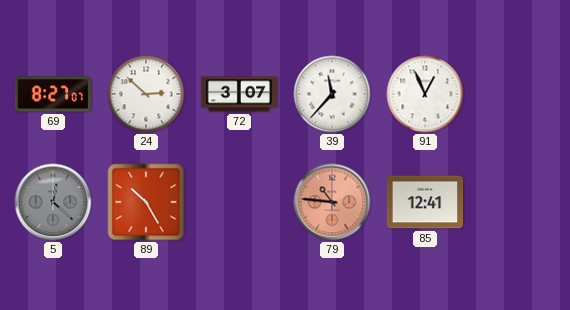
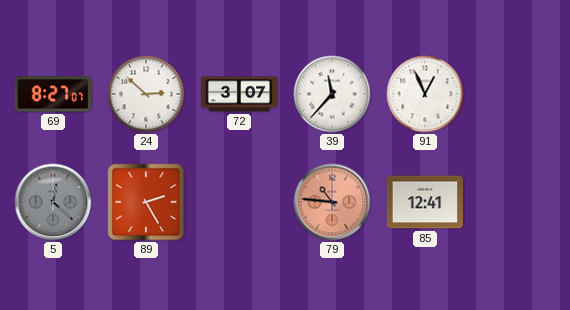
89: 10:25 -> 2:25
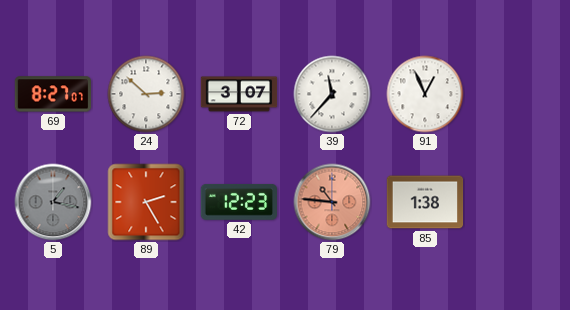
5: 12:22 -> 1:17
42: none -> 12:23
85: 12:41 -> 1:38
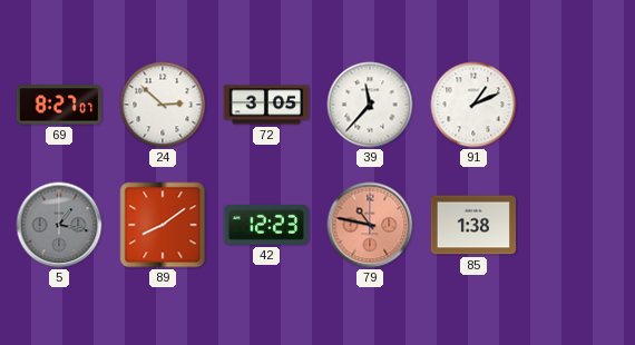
72: 3:07 -> 3:05
91: 12:56 -> 1:11
89: 2:25 -> 8:09
79: 10:46 -> 10:47
